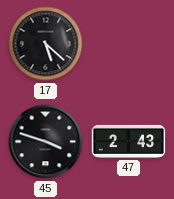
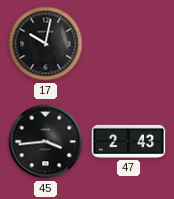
17: 5:22 -> 10:02
45: 3:48 -> 3:44
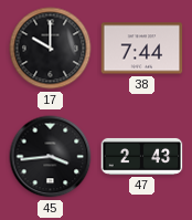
17: 10:02 -> 10:00
38: none -> 7:44
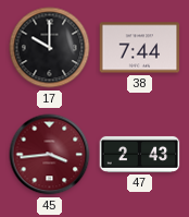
45 dial: black -> burgundy
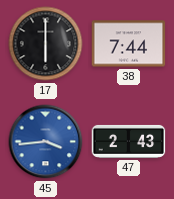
17: 10:00 -> 6:00
45 dial: burgundy -> blue
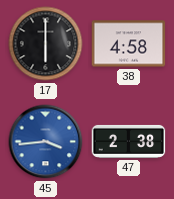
38: 7:44 -> 4:58
47: 2:43 -> 2:38
